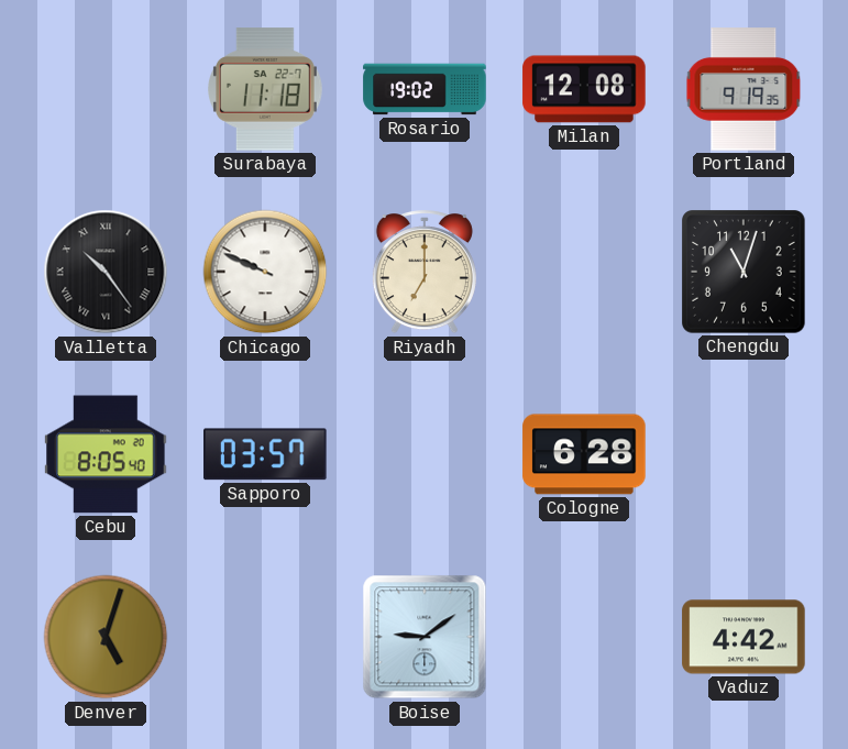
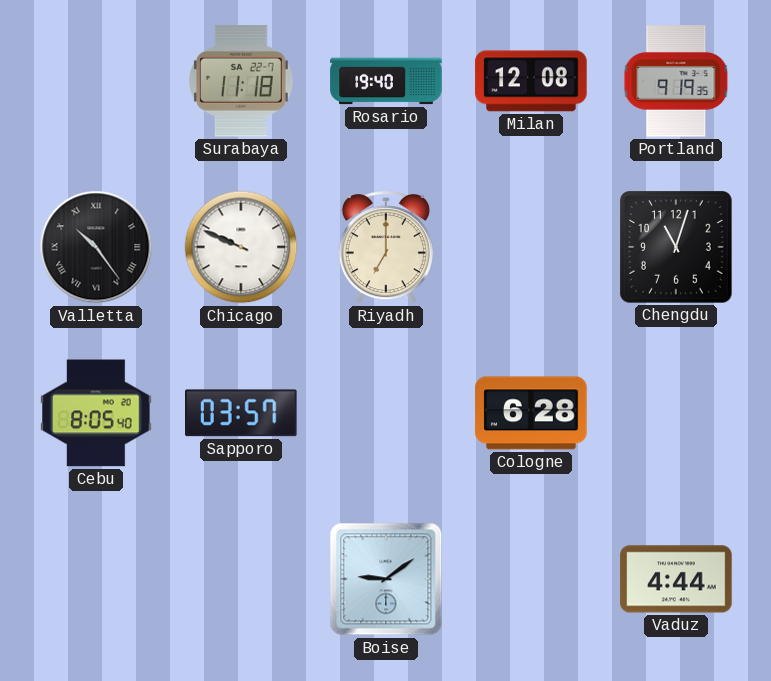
Rosario: 19:02 -> 19:40
Denver: 5:03 -> none
Vaduz: 4:42 -> 4:44
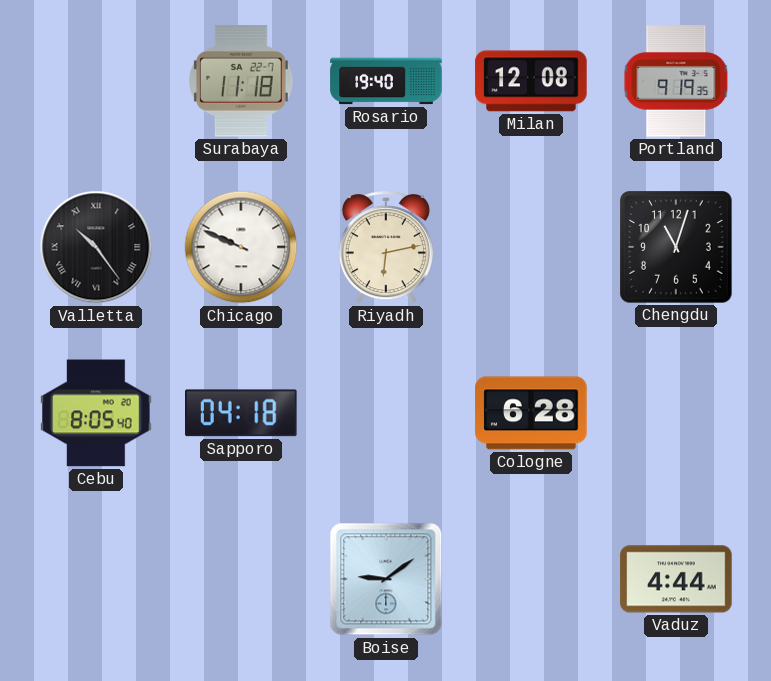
Riyadh: 7:00 -> 6:13
Sapporo: 03:57 -> 04:18
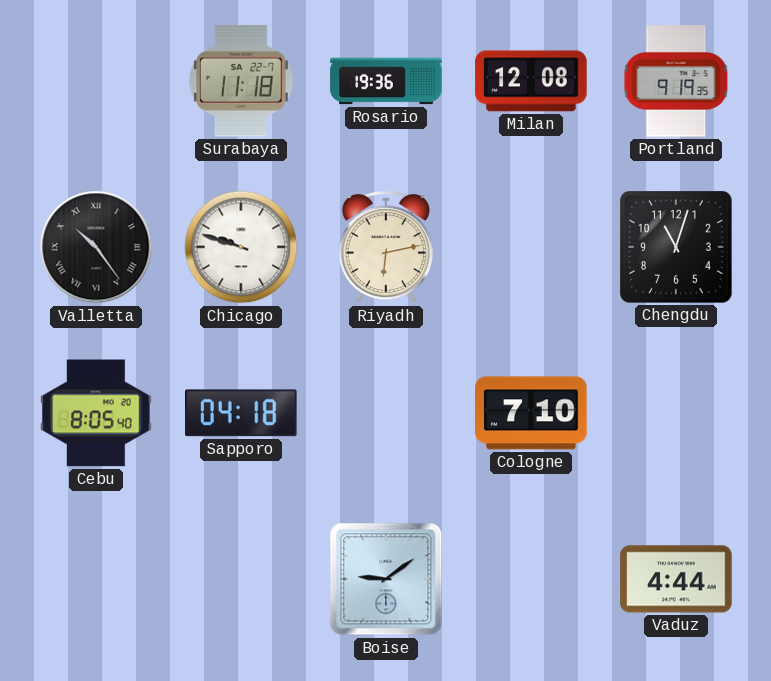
Rosario: 19:40 -> 19:36
Chicago: 9:49 -> 9:48
Cologne: 6:28 -> 7:10
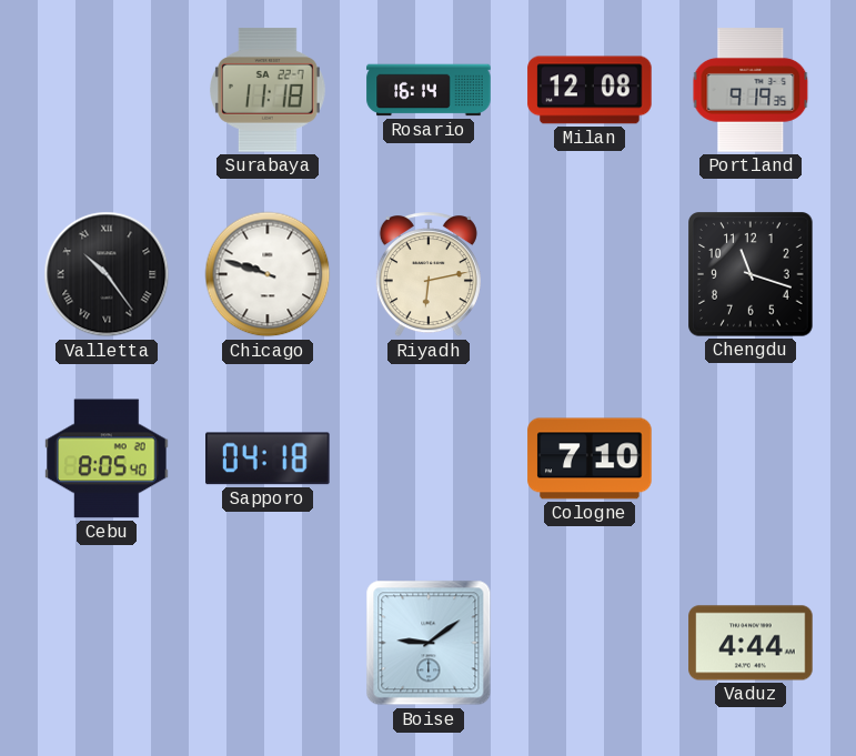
Rosario: 19:36 -> 16:14
Chengdu: 11:03 -> 11:18
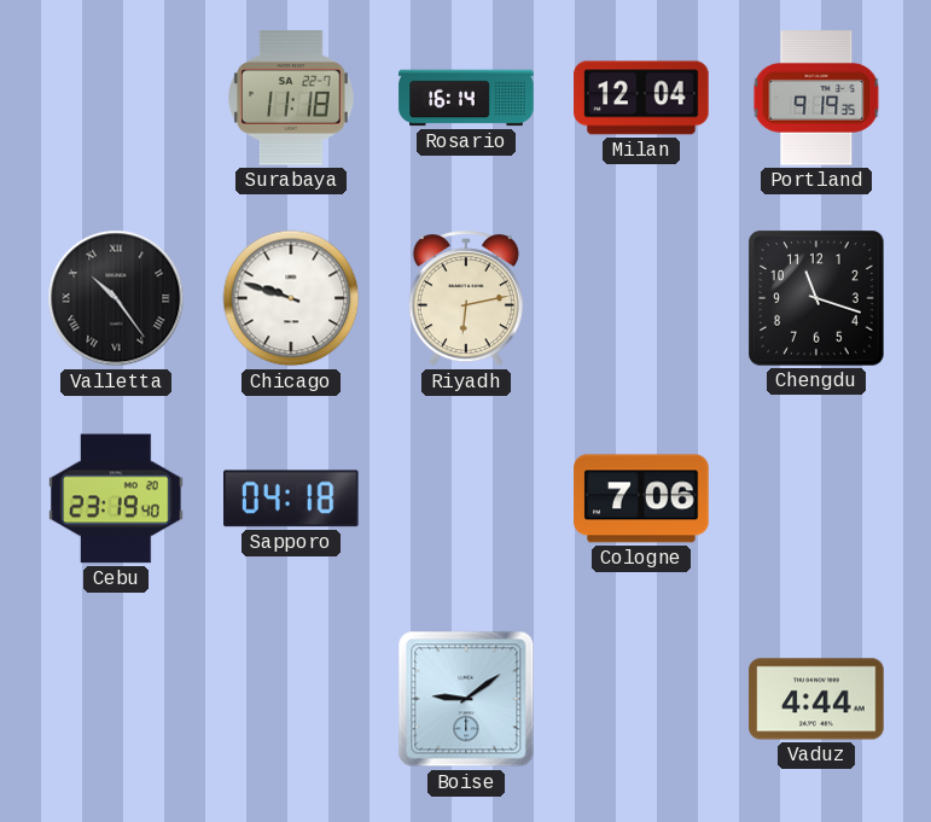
Milan: 12:08 -> 12:04
Cebu: 8:05 -> 23:19
Cologne: 7:10 -> 7:06
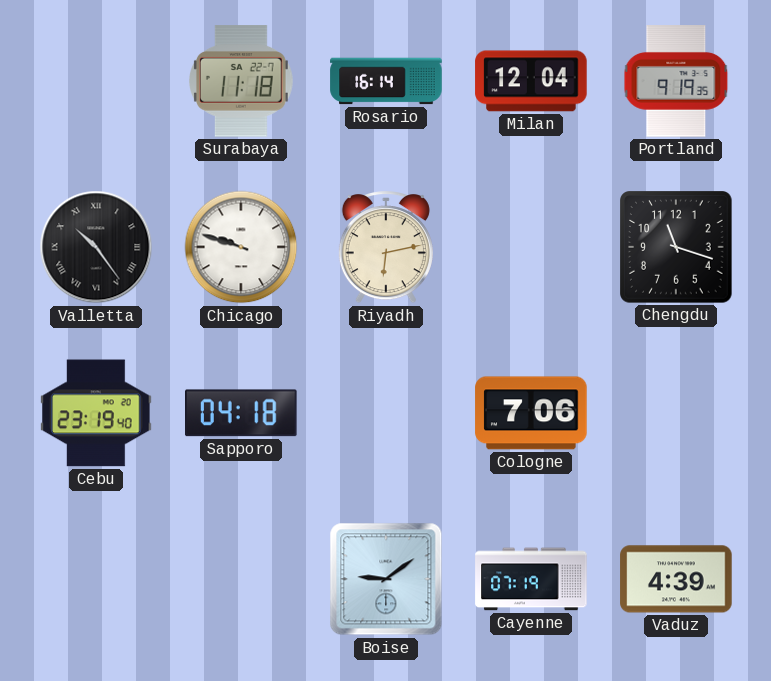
Cayenne: none -> 07:19
Vaduz: 4:44 -> 4:39
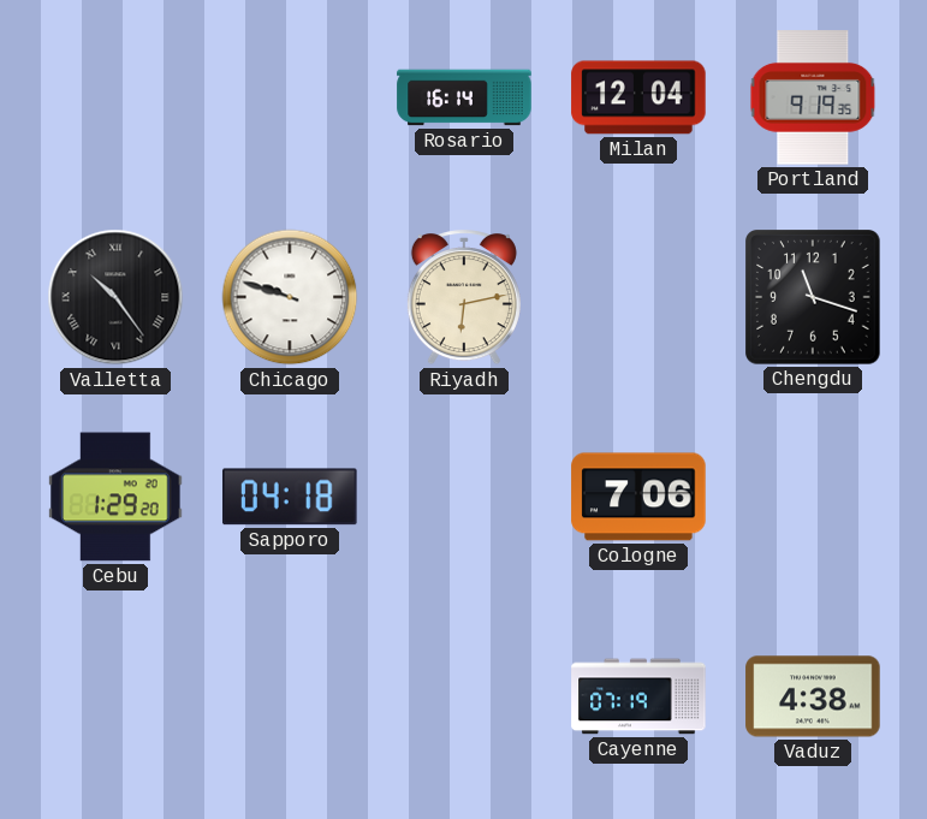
Surabaya: 11:18 -> none
Cebu: 23:19 -> 1:29
Boise: 9:09 -> none
Vaduz: 4:39 -> 4:38
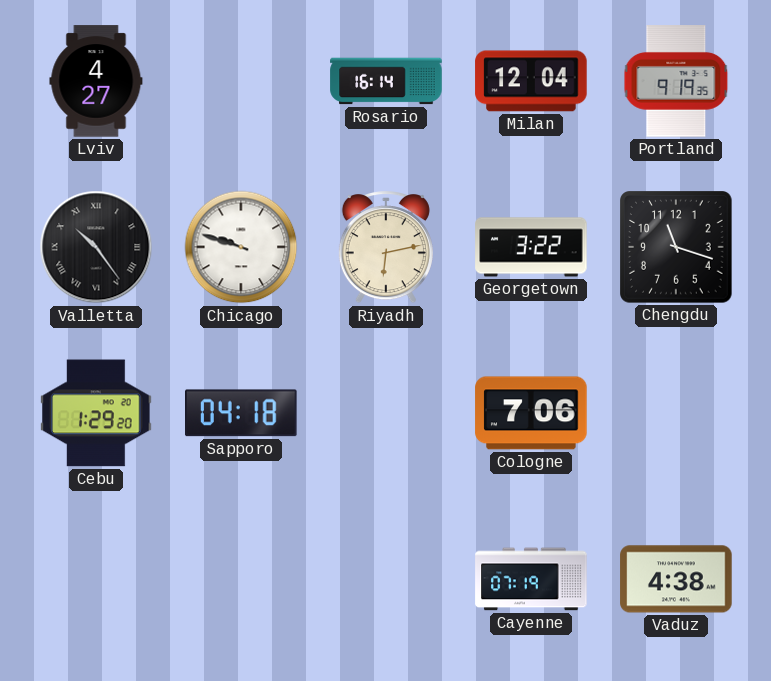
Lviv: none -> 4:27
Georgetown: none -> 3:22
